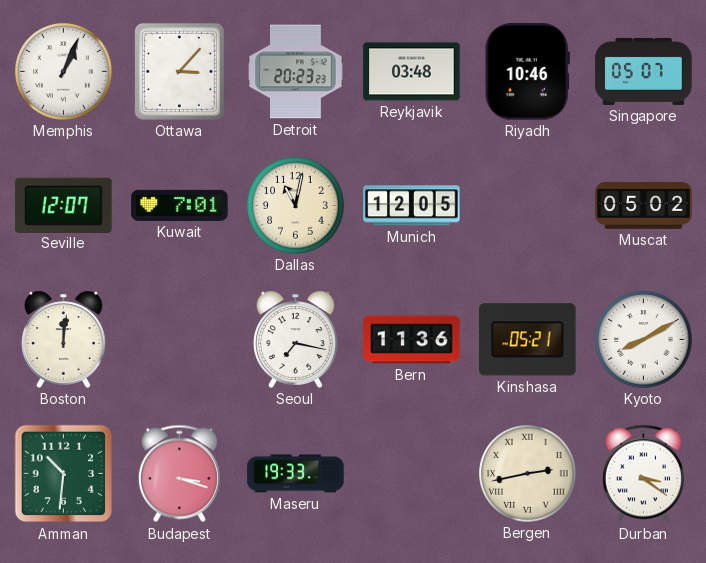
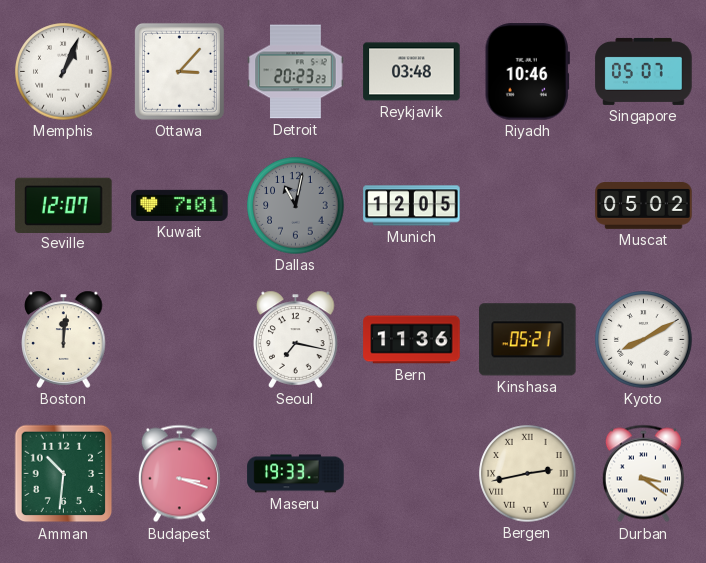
Dallas dial: cream -> grey
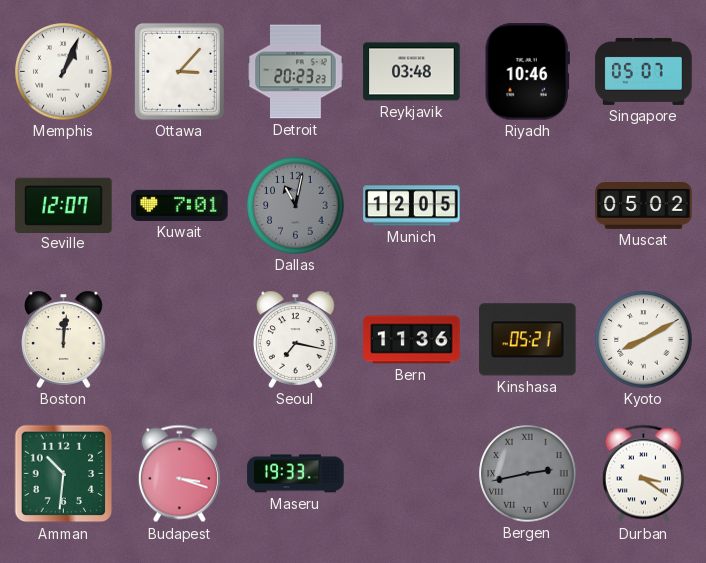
Bergen dial: cream -> grey
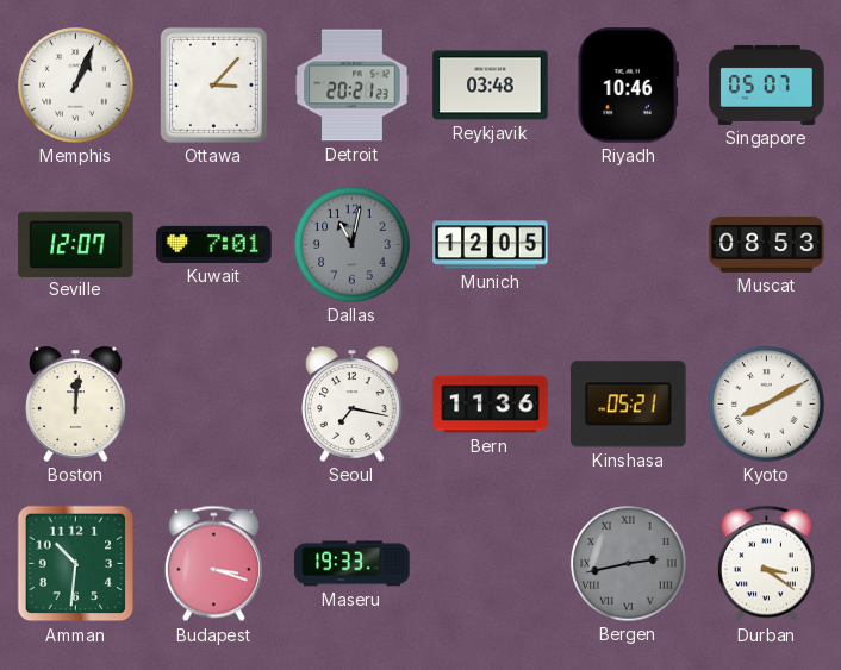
Detroit: 20:23 -> 20:21
Muscat: 05:02 -> 08:53
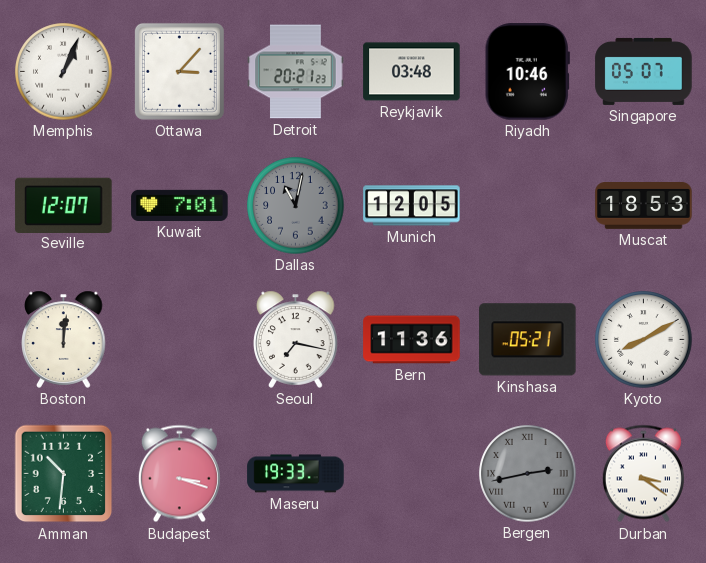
Muscat: 08:53 -> 18:53
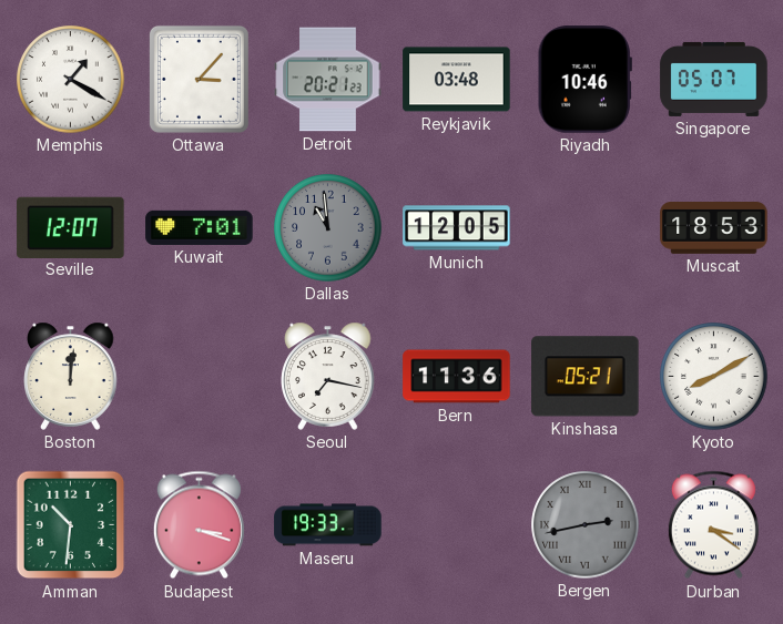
Memphis: 1:04 -> 1:20
Dallas: 11:02 -> 10:59
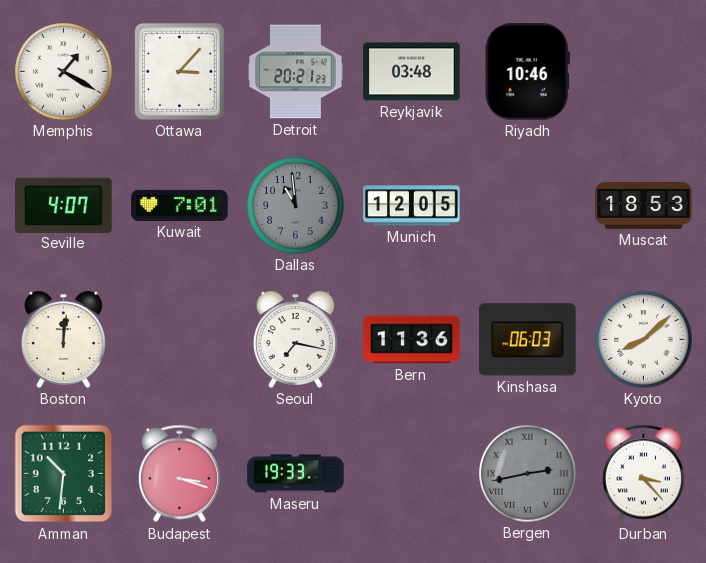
Singapore: 05:07 -> none
Seville: 12:07 -> 4:07
Kinshasa: 05:21 -> 06:03
Kyoto: 8:10 -> 8:08
Durban: 3:21 -> 3:23
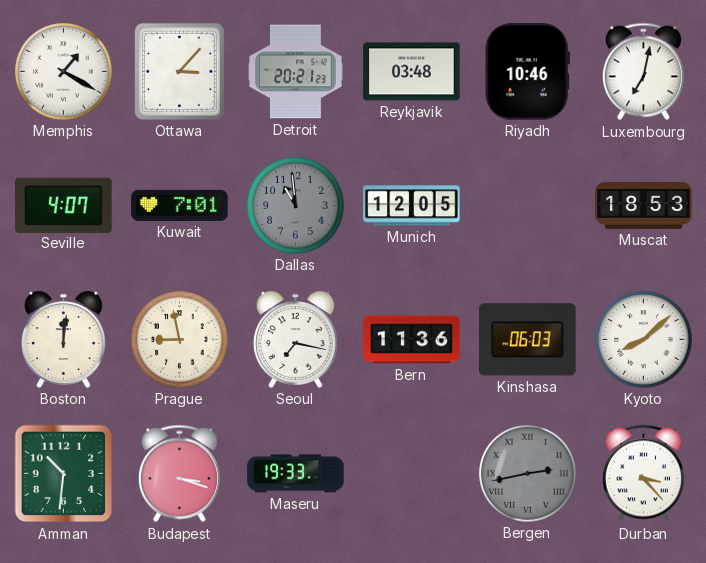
Luxembourg: none -> 7:02
Prague: none -> 8:58
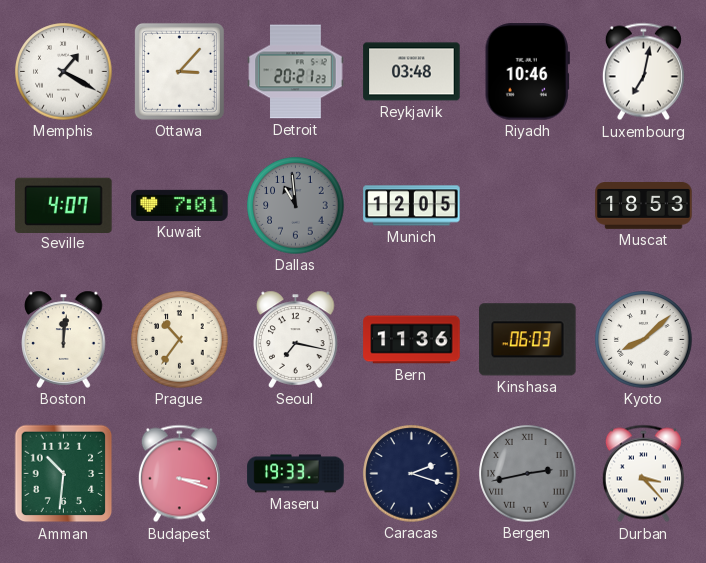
Prague: 8:58 -> 10:36
Caracas: none -> 2:18
